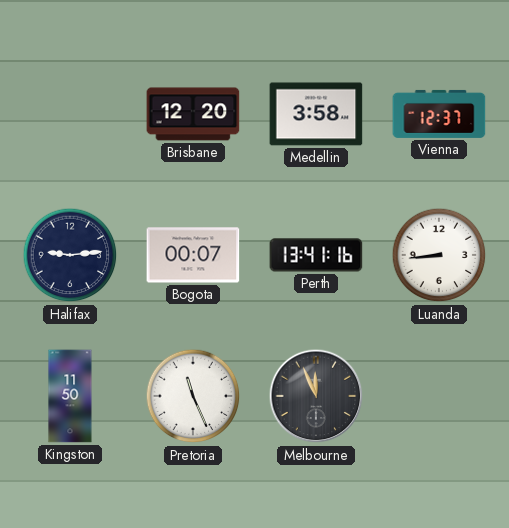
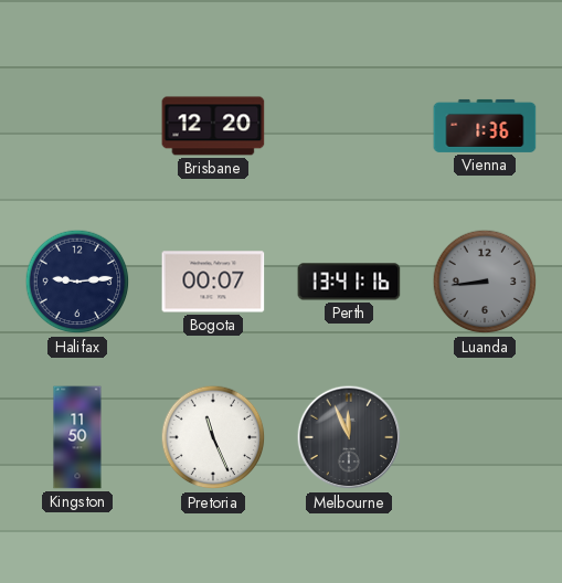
Medellin: 3:58 -> none
Vienna: 12:37 -> 1:36
Luanda dial: white -> grey
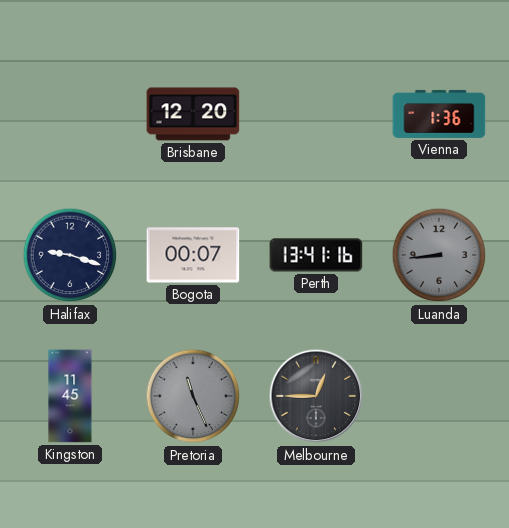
Halifax: 9:14 -> 9:18
Kingston: 11:50 -> 11:45
Pretoria dial: white -> grey
Melbourne: 11:56 -> 12:45
